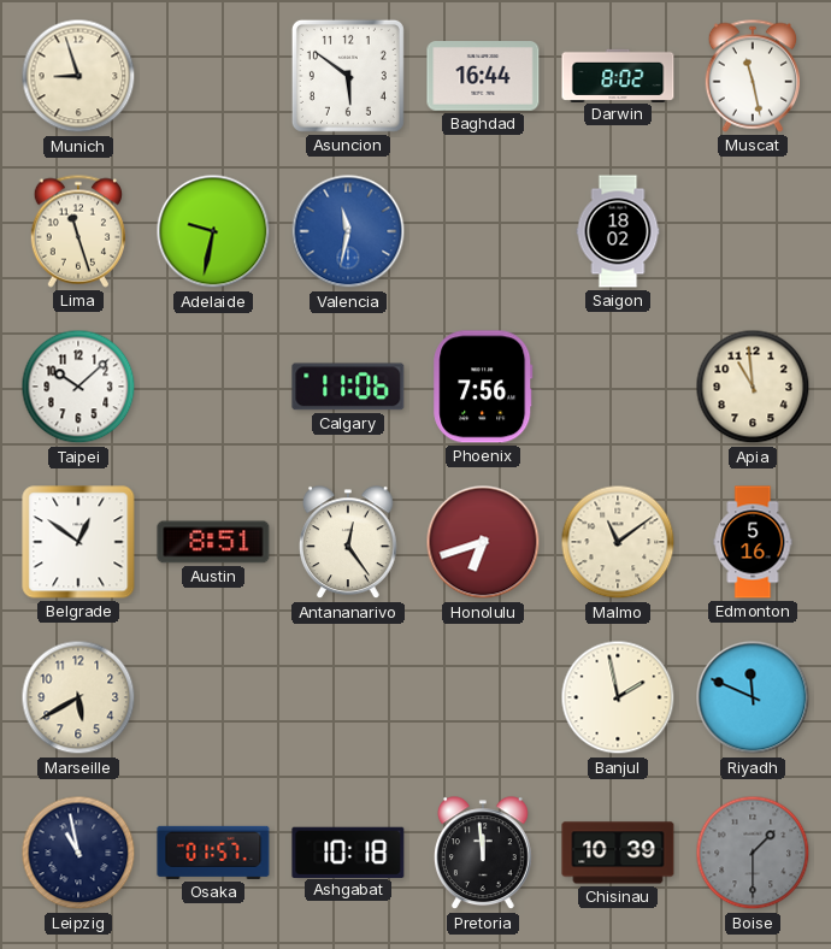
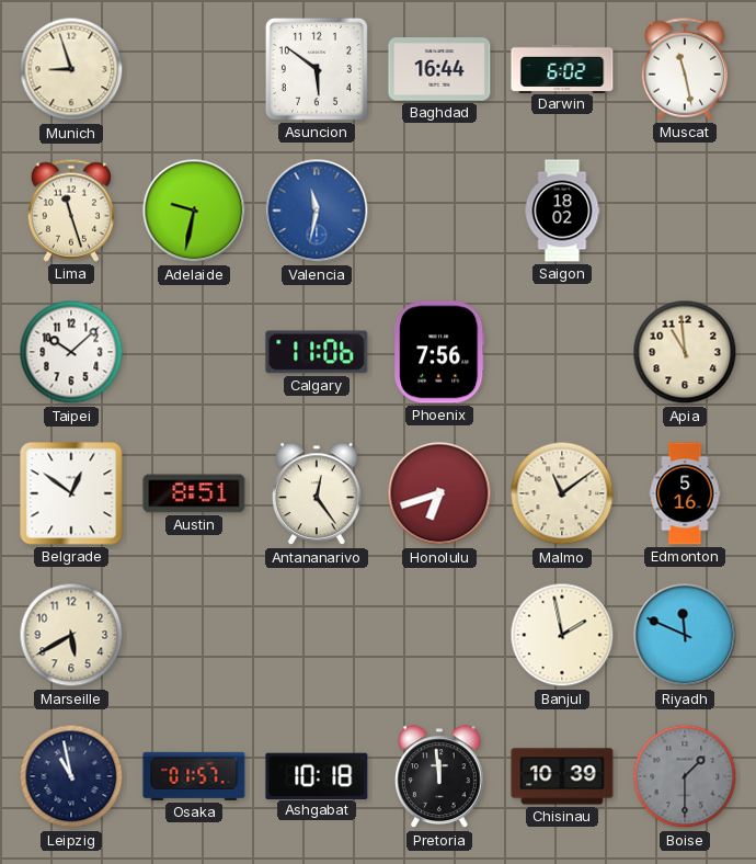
Darwin: 8:02 -> 6:02
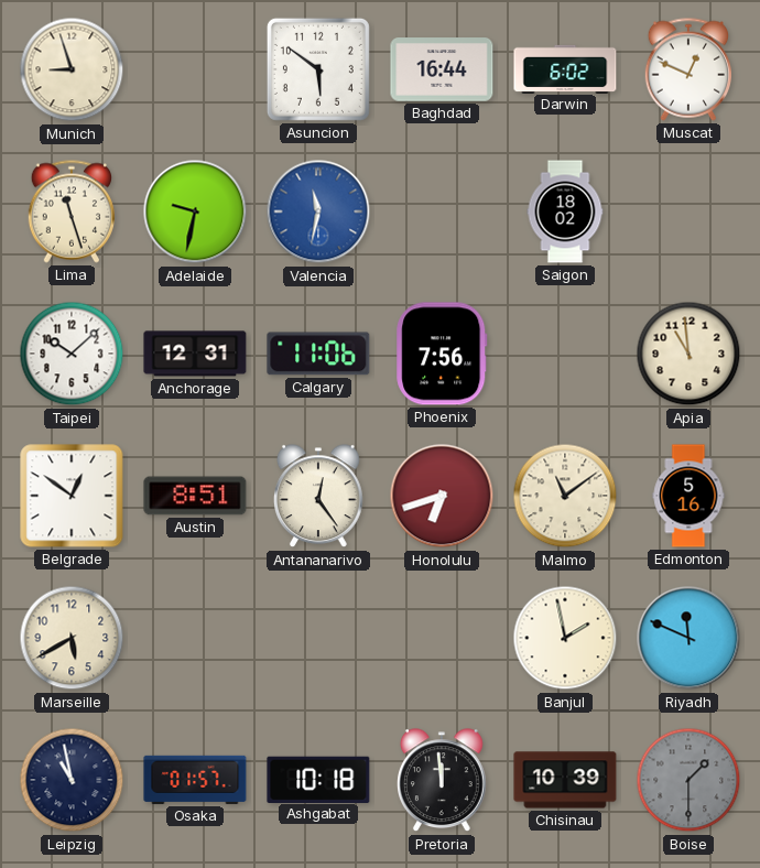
Muscat: 11:28 -> 12:49
Anchorage: none -> 12:31
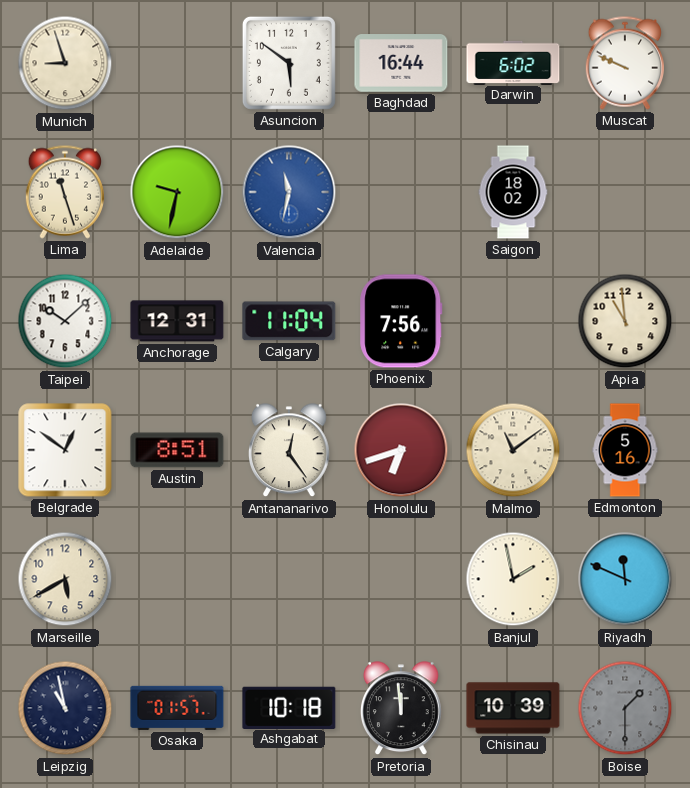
Muscat: 12:49 -> 9:49
Calgary: 11:06 -> 11:04
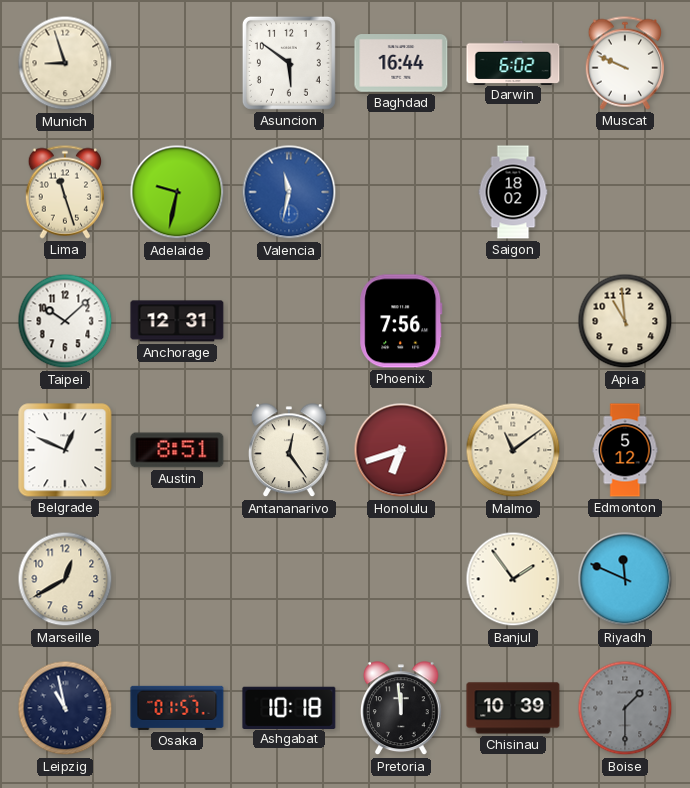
Calgary: 11:04 -> none
Belgrade: 12:51 -> 12:49
Edmonton: 5:16 -> 5:12
Marseille: 5:40 -> 12:40
Banjul: 1:58 -> 1:54
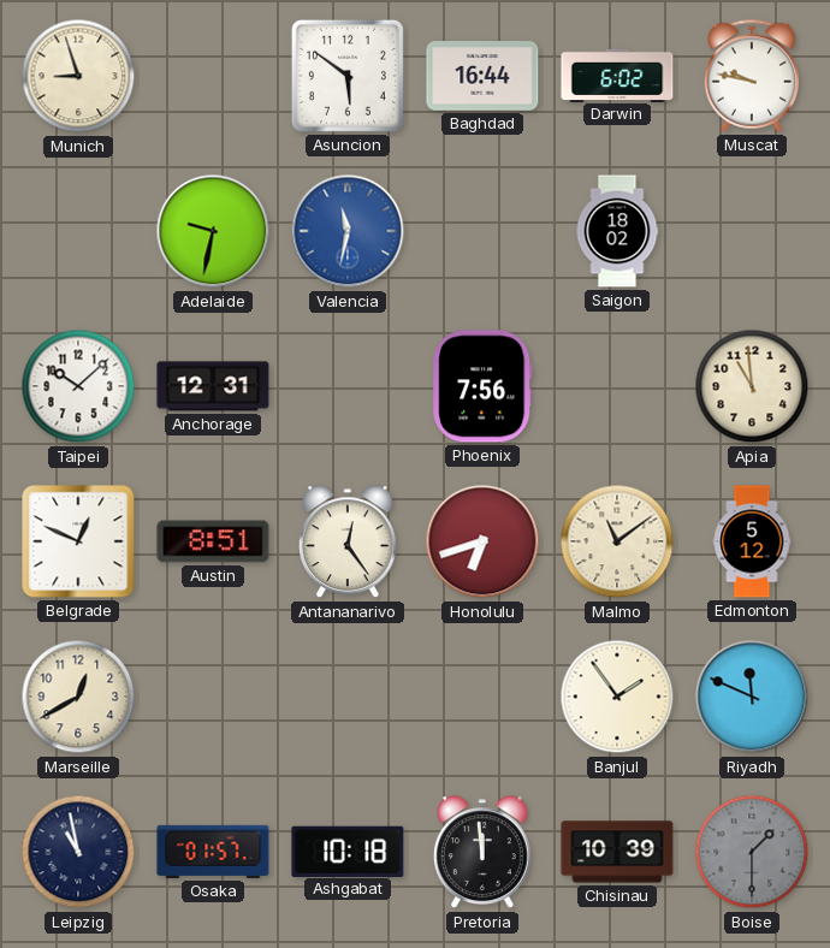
Muscat: 9:49 -> 9:47
Lima: 11:27 -> none
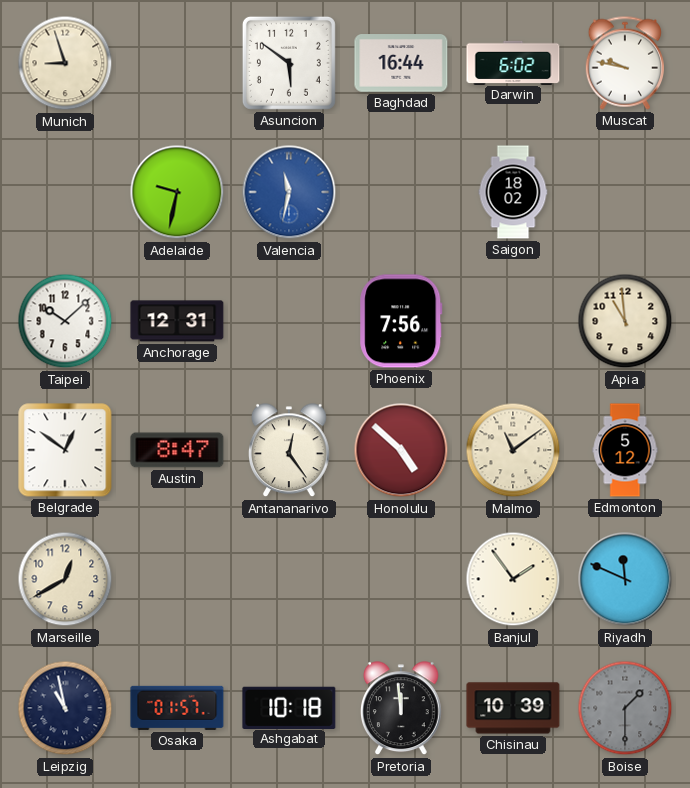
Belgrade: 12:49 -> 12:51
Austin: 8:51 -> 8:47
Honolulu: 6:42 -> 4:52
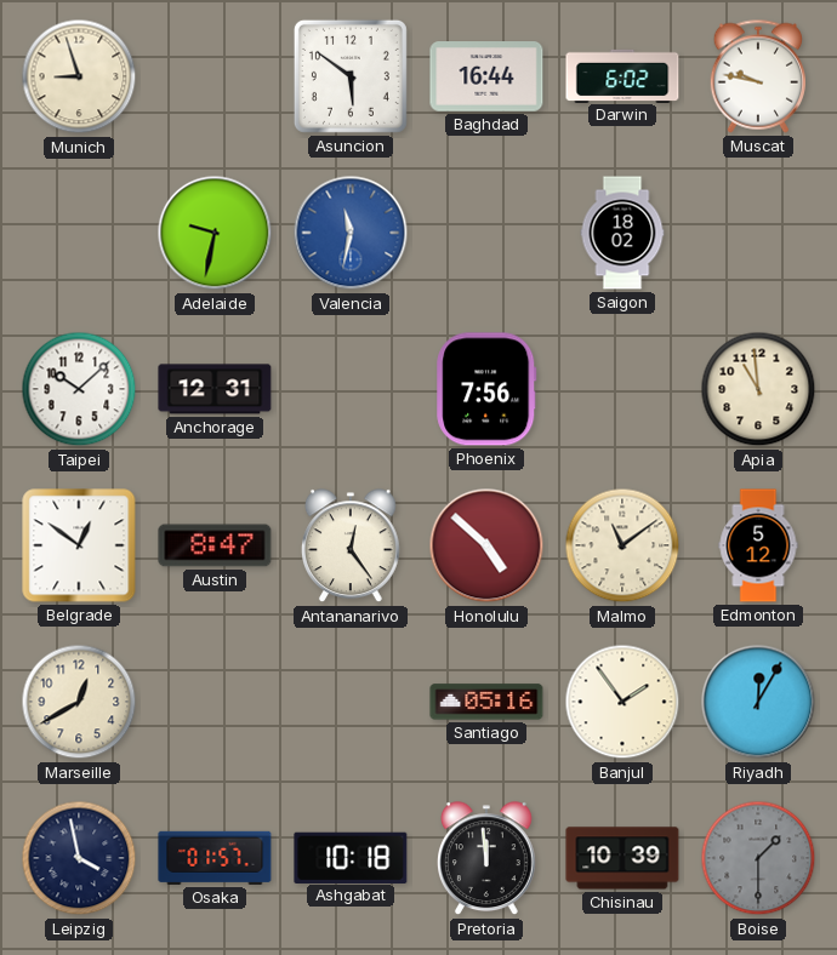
Santiago: none -> 05:16
Riyadh: 11:49 -> 12:05
Leipzig: 10:58 -> 3:58
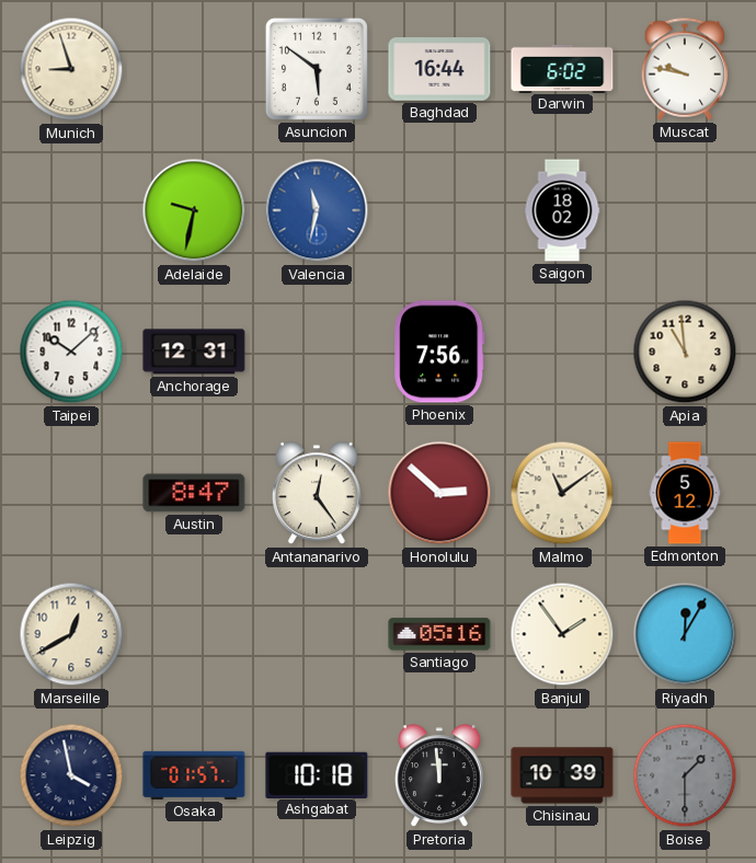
Belgrade: 12:51 -> none
Honolulu: 4:52 -> 2:52
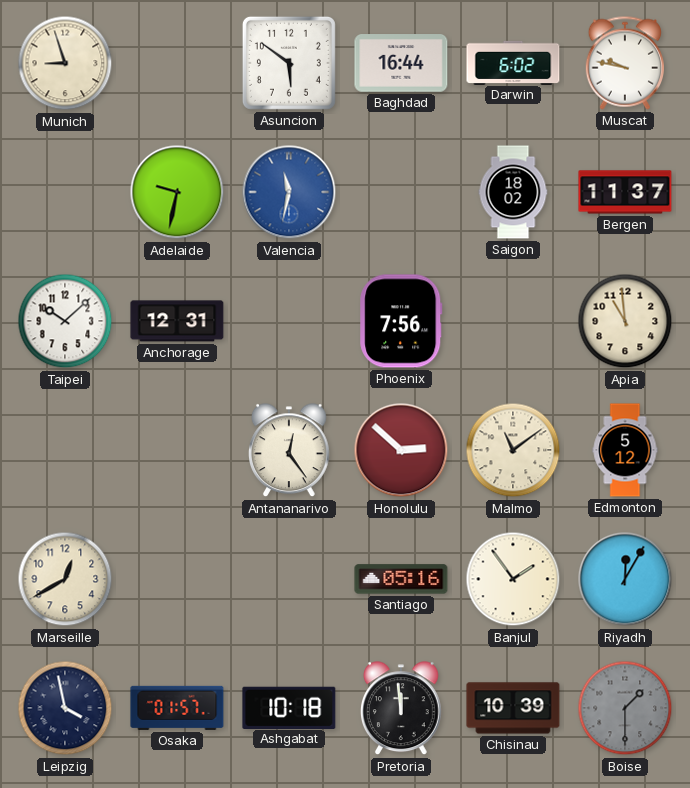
Bergen: none -> 11:37
Austin: 8:47 -> none
